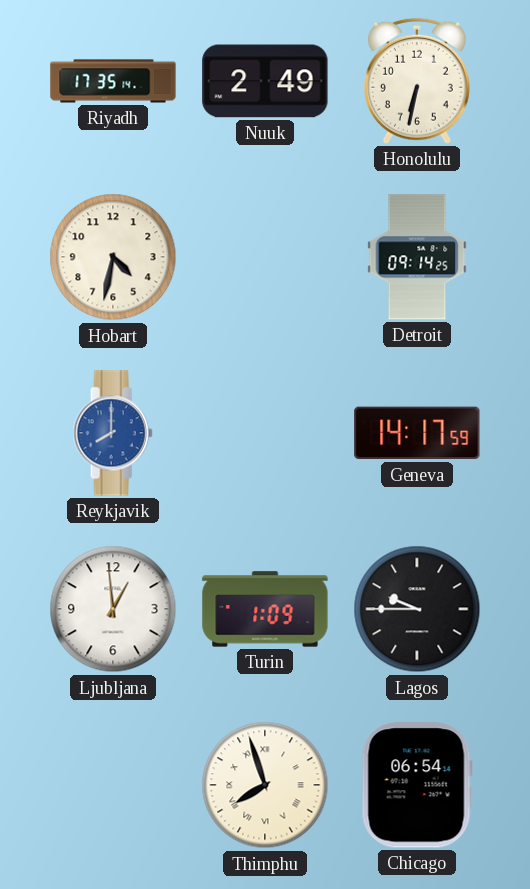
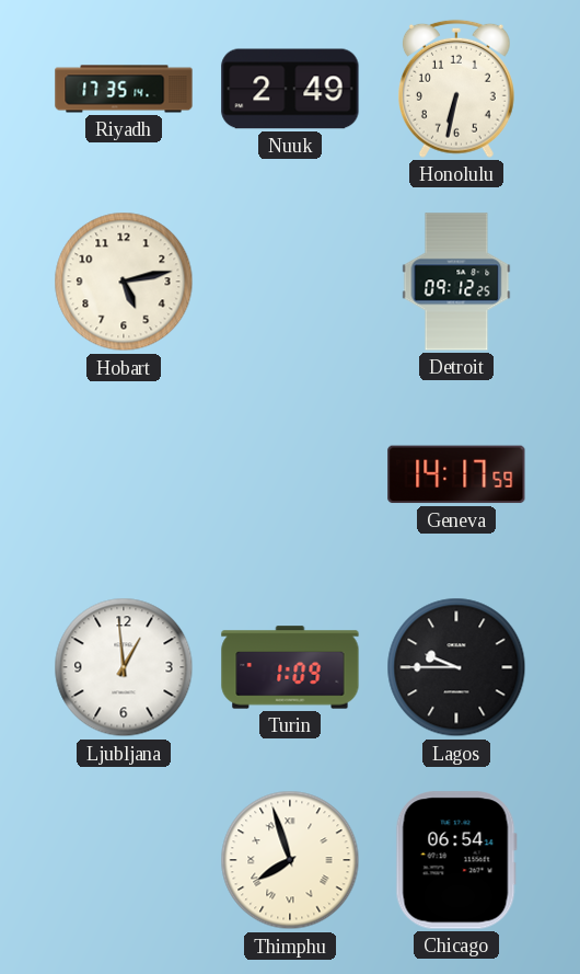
Hobart: 4:32 -> 5:13
Detroit: 09:14 -> 09:12
Reykjavik: 8:00 -> none
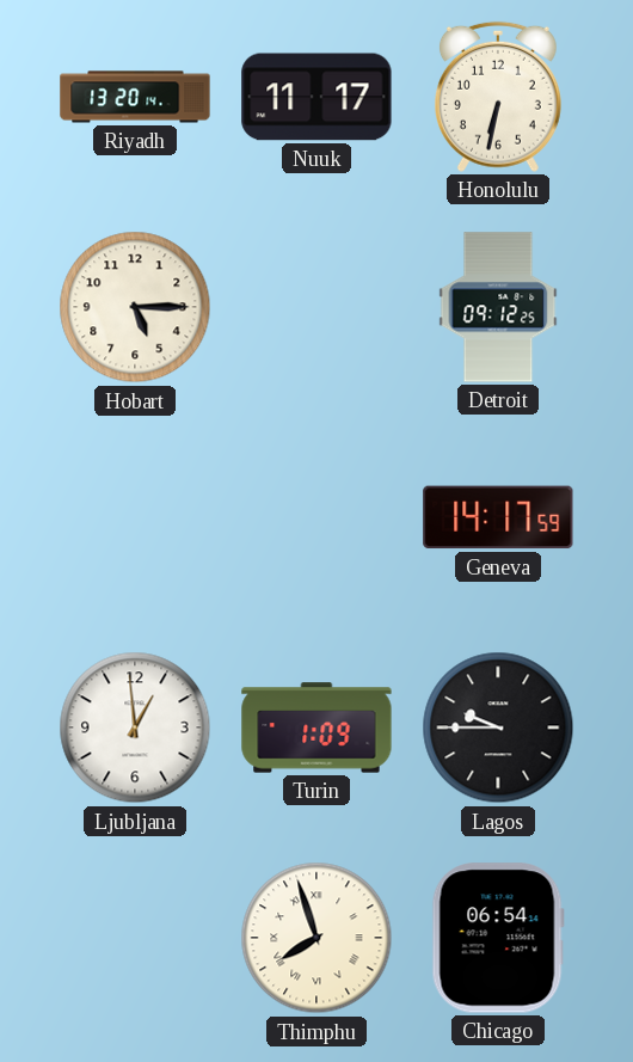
Riyadh: 17:35 -> 13:20
Nuuk: 2:49 -> 11:17
Hobart: 5:13 -> 5:15
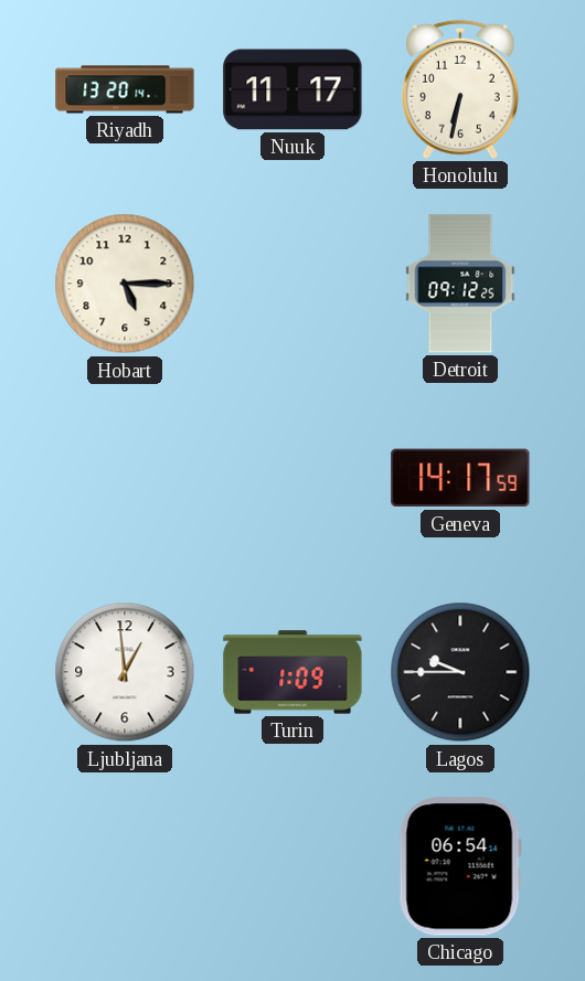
Thimphu: 7:57 -> none
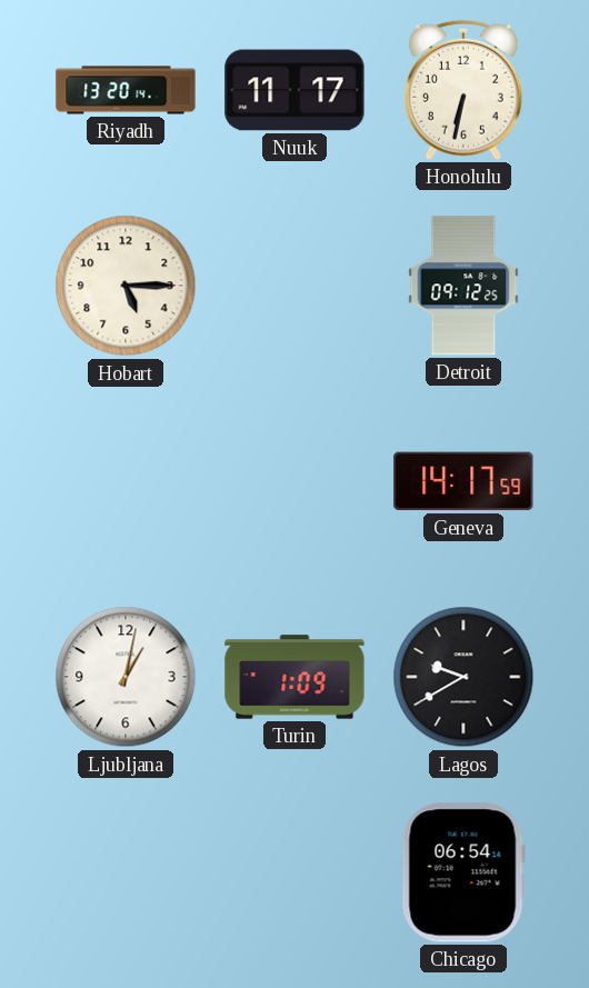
Ljubljana: 12:59 -> 1:02
Lagos: 9:45 -> 9:40
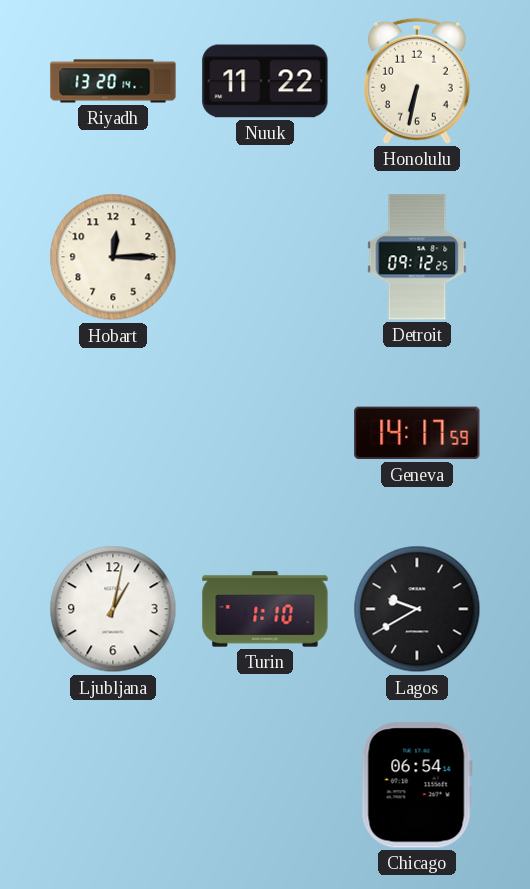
Nuuk: 11:17 -> 11:22
Hobart: 5:15 -> 12:15
Turin: 1:09 -> 1:10
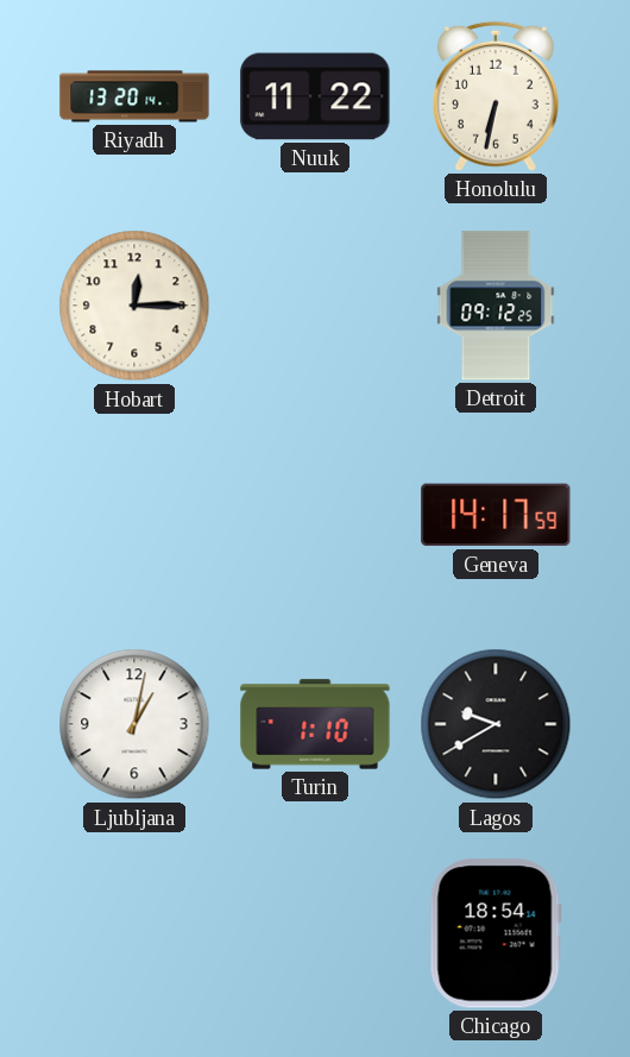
Chicago: 06:54 -> 18:54
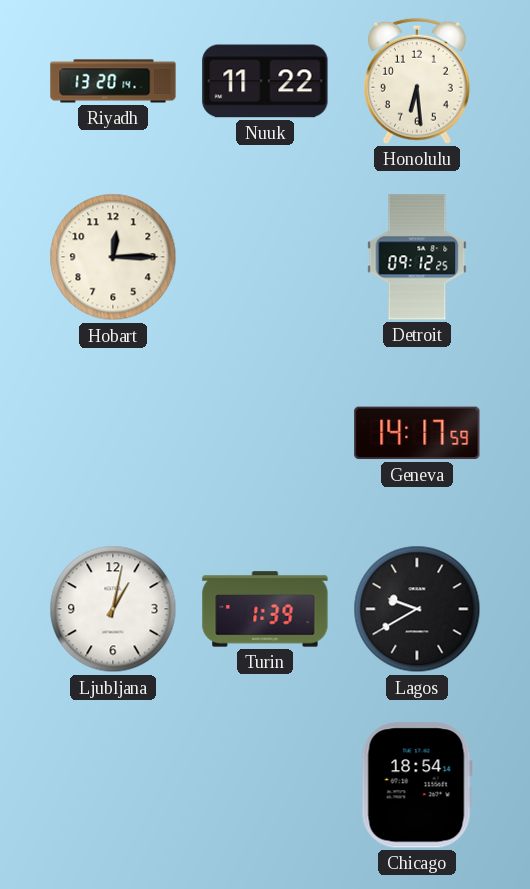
Honolulu: 6:32 -> 6:29
Turin: 1:10 -> 1:39
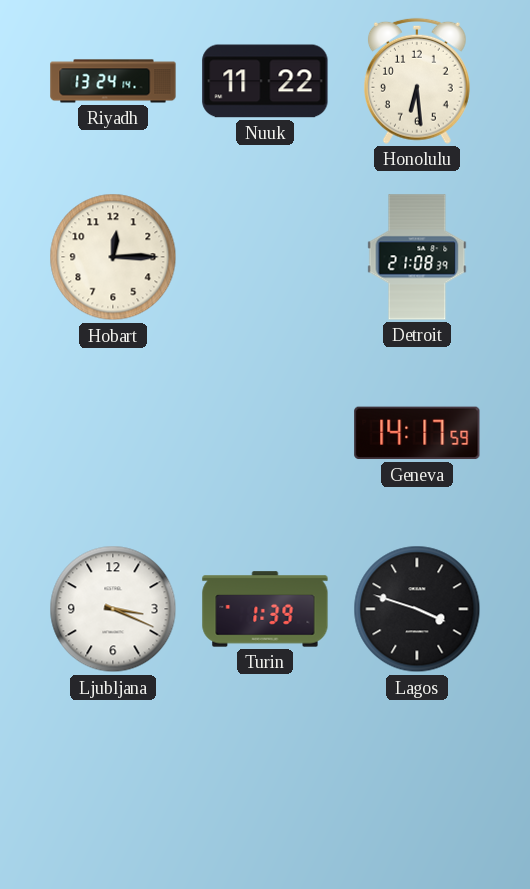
Riyadh: 13:20 -> 13:24
Detroit: 09:12 -> 21:08
Ljubljana: 1:02 -> 3:19
Lagos: 9:40 -> 3:48
Chicago: 18:54 -> none
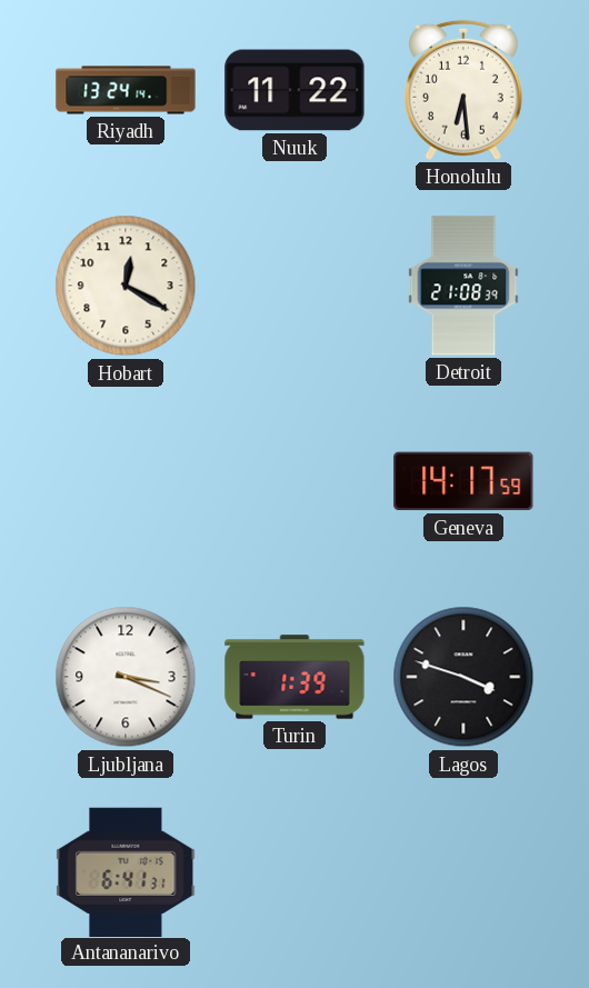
Hobart: 12:15 -> 12:20
Antananarivo: none -> 6:41
